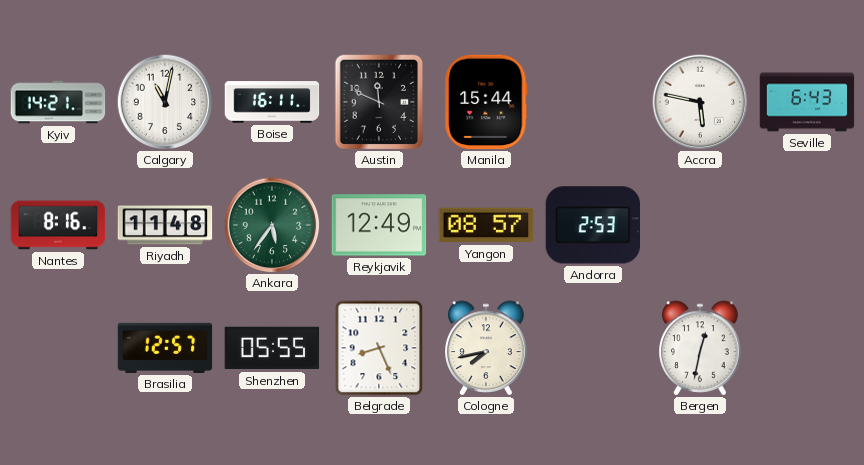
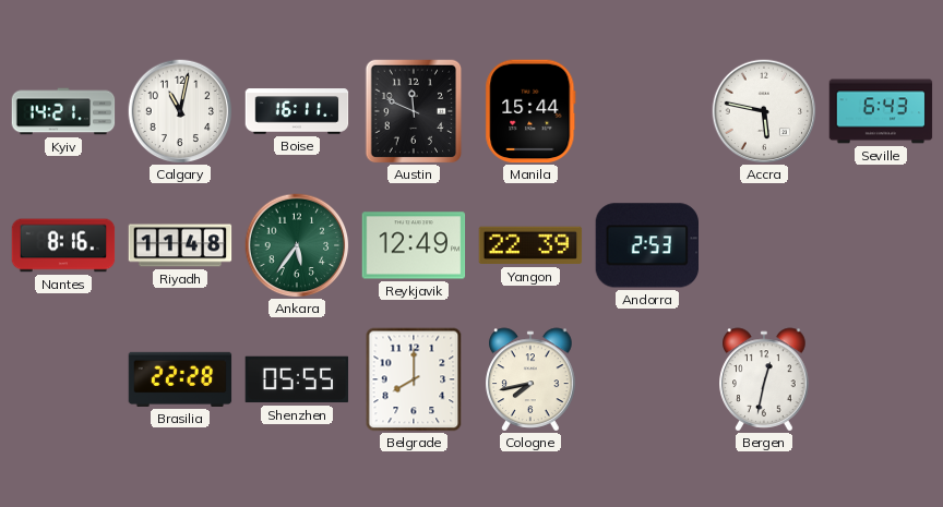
Yangon: 08:57 -> 22:39
Brasilia: 12:57 -> 22:28
Belgrade: 8:26 -> 8:00
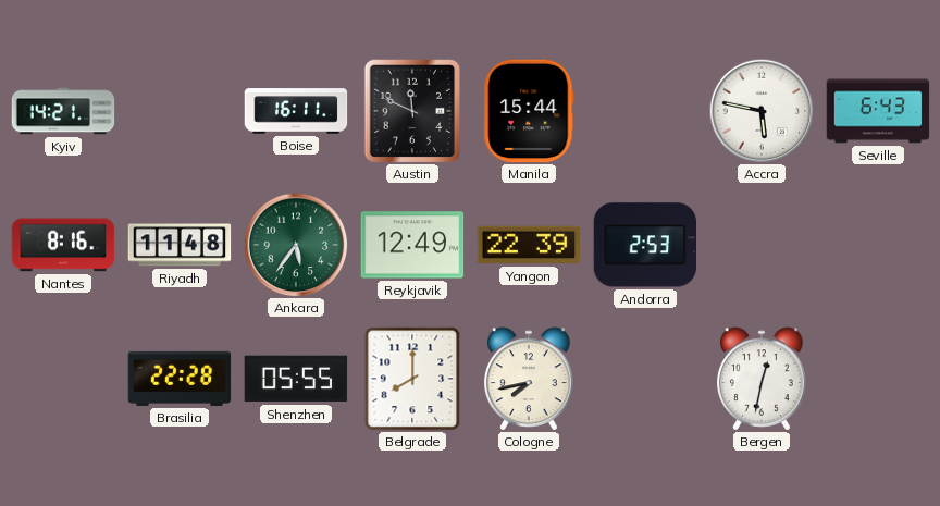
Calgary: 11:02 -> none
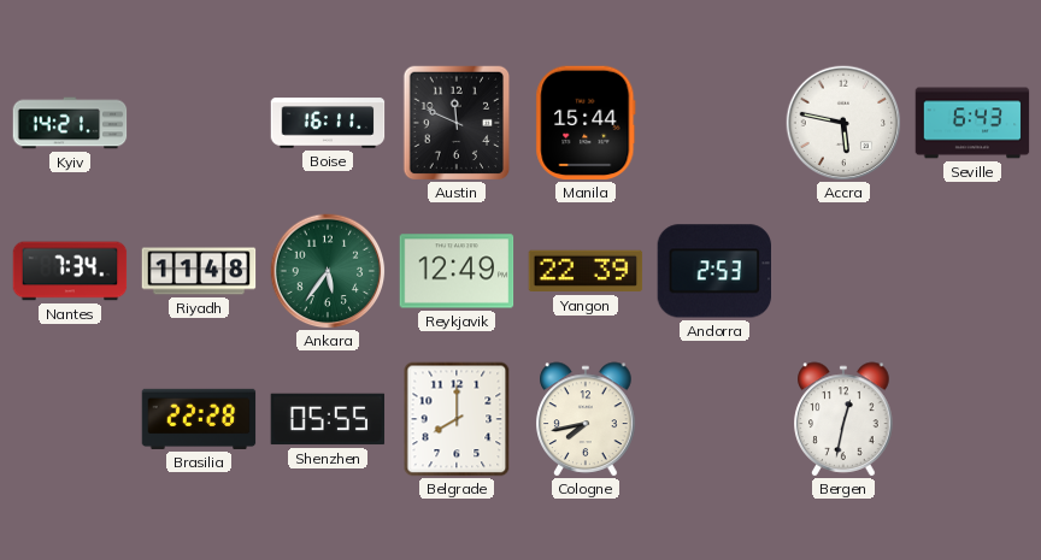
Nantes: 8:16 -> 7:34
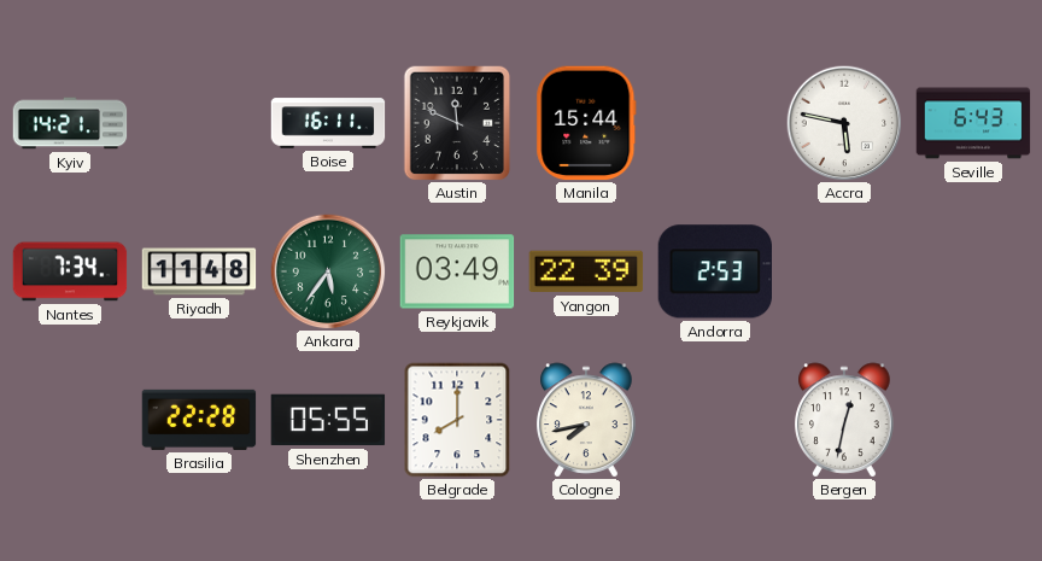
Reykjavik: 12:49 -> 03:49
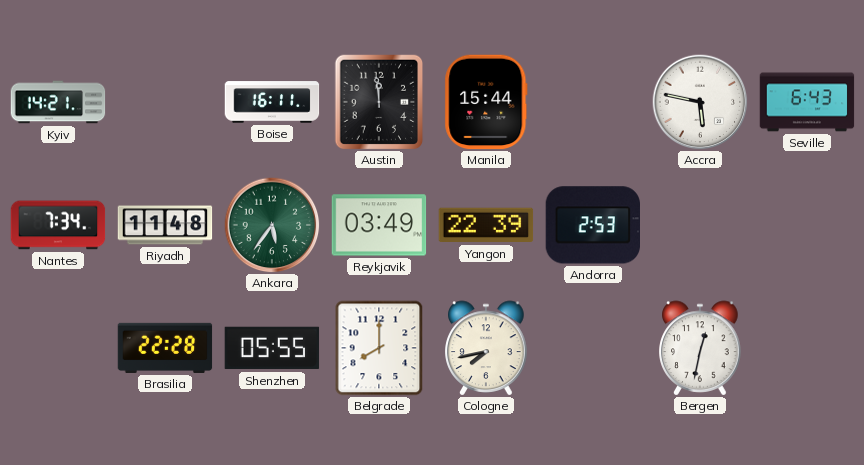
Austin: 11:49 -> 11:59
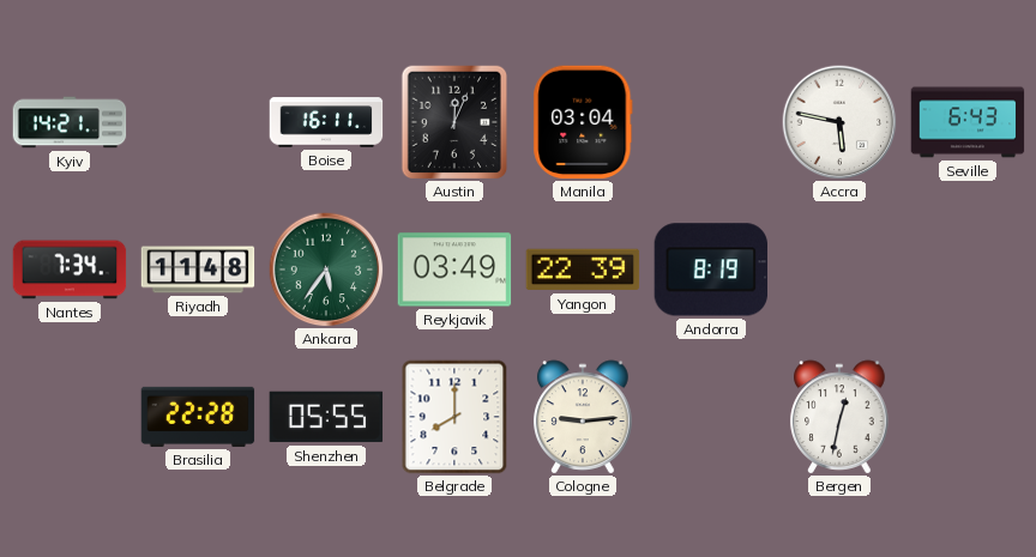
Austin: 11:59 -> 12:04
Manila: 15:44 -> 03:04
Andorra: 2:53 -> 8:19
Cologne: 7:43 -> 9:14
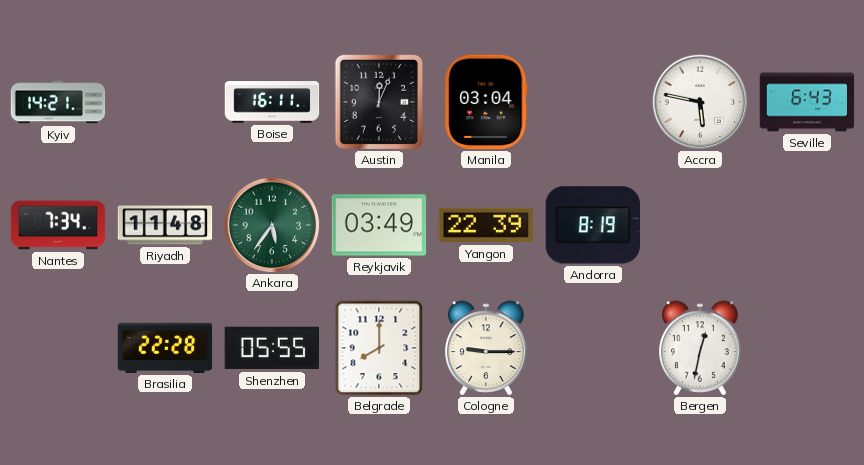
Cologne: 9:14 -> 9:15
